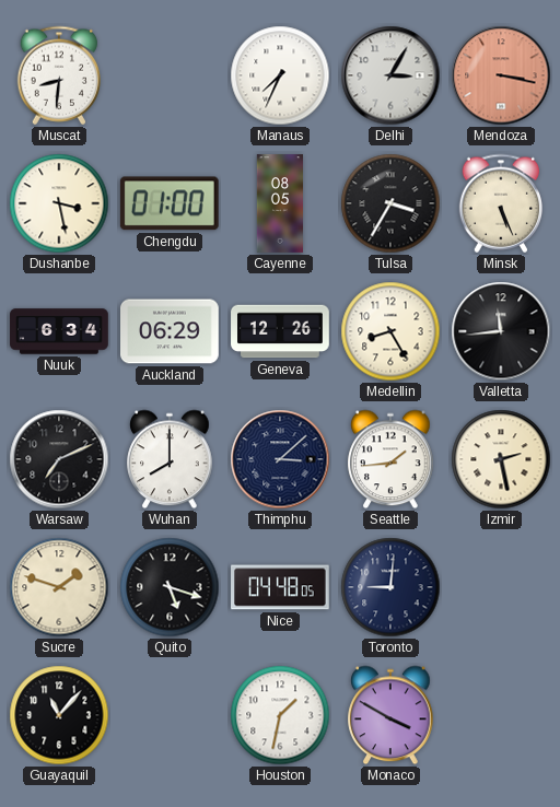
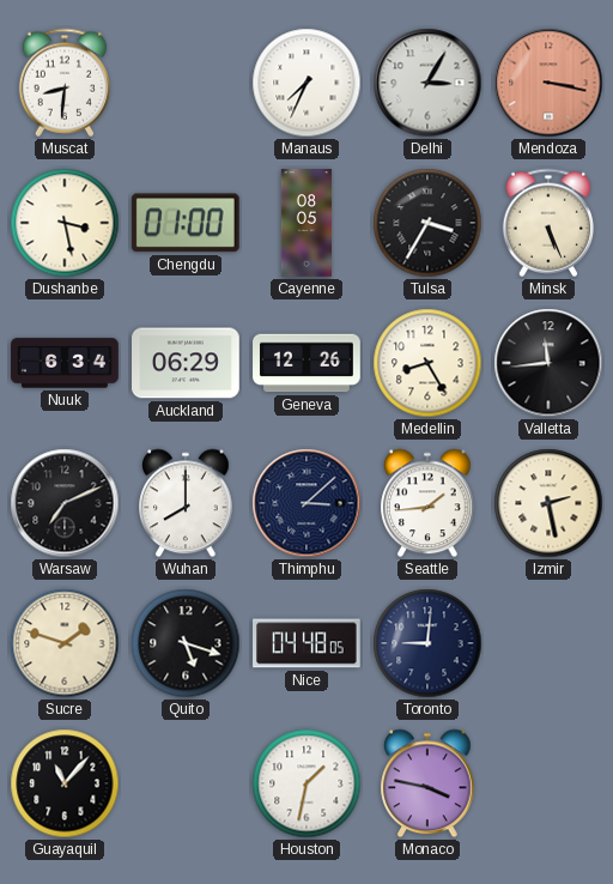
Monaco: 3:50 -> 3:47
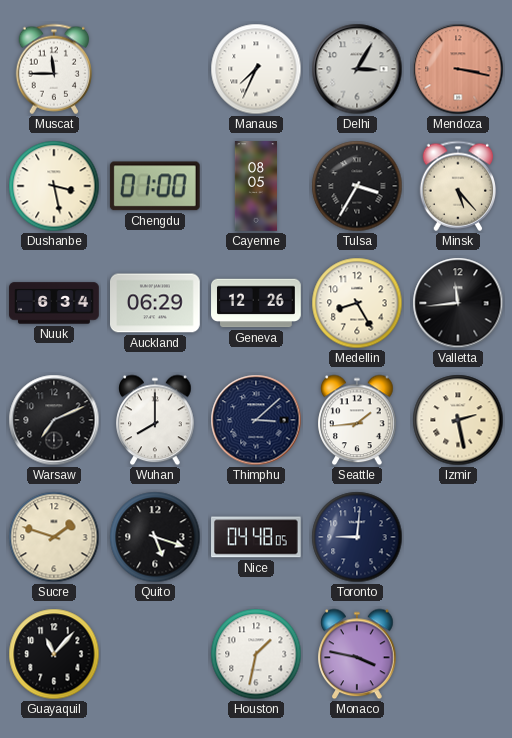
Muscat: 8:31 -> 11:45
Minsk: 5:26 -> 5:23
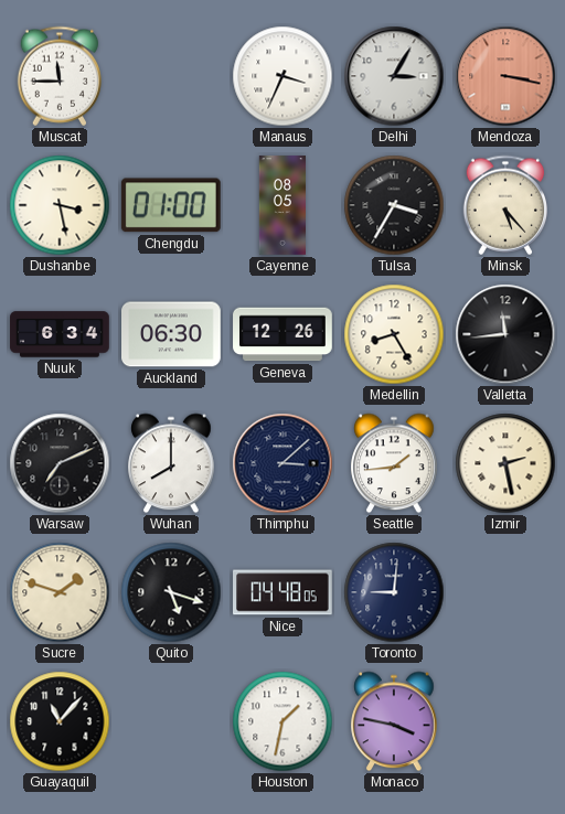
Manaus: 7:34 -> 3:34
Auckland: 06:29 -> 06:30
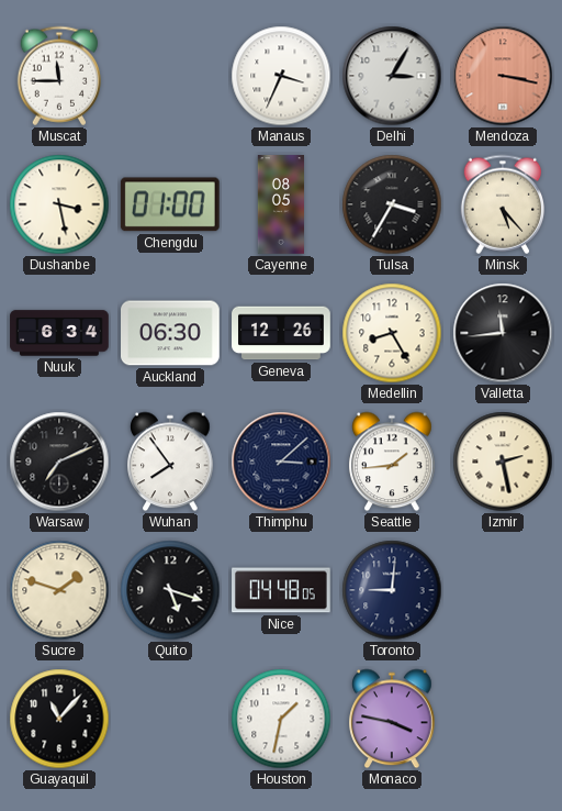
Wuhan: 8:00 -> 7:54
